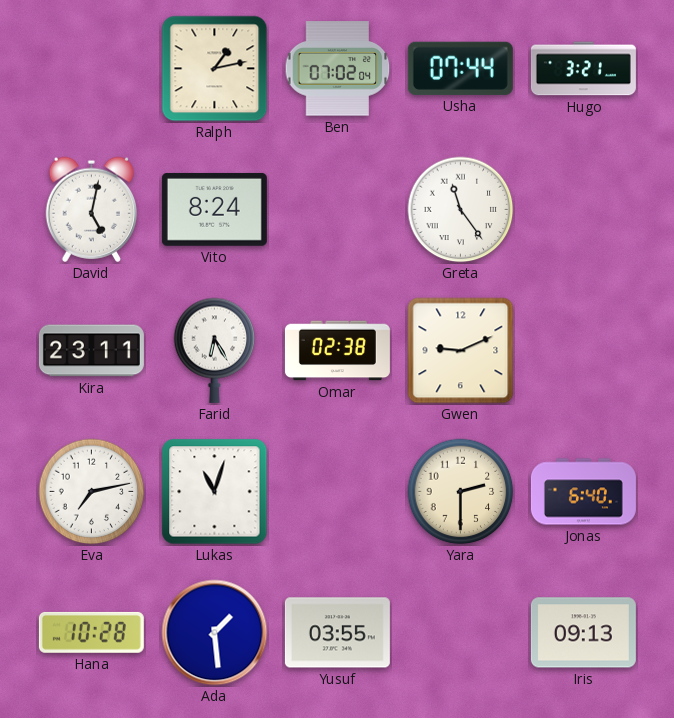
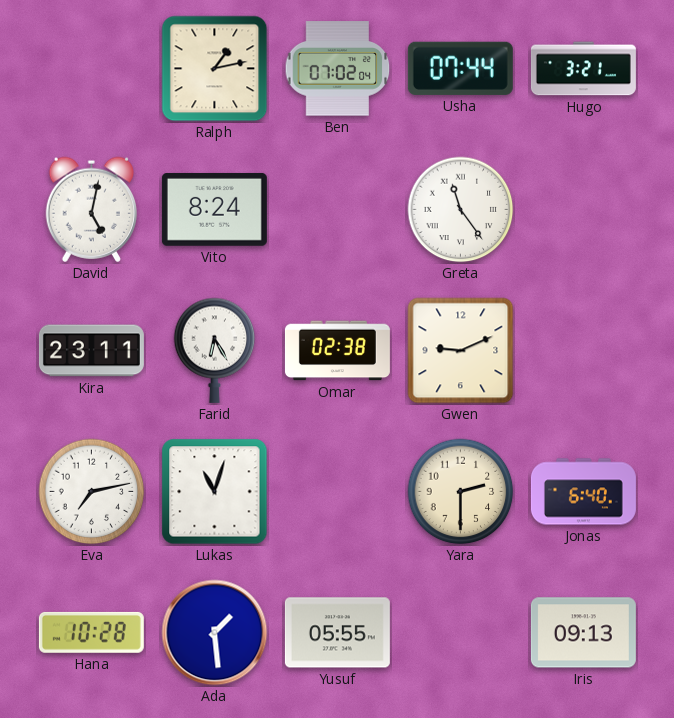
Yusuf: 03:55 -> 05:55
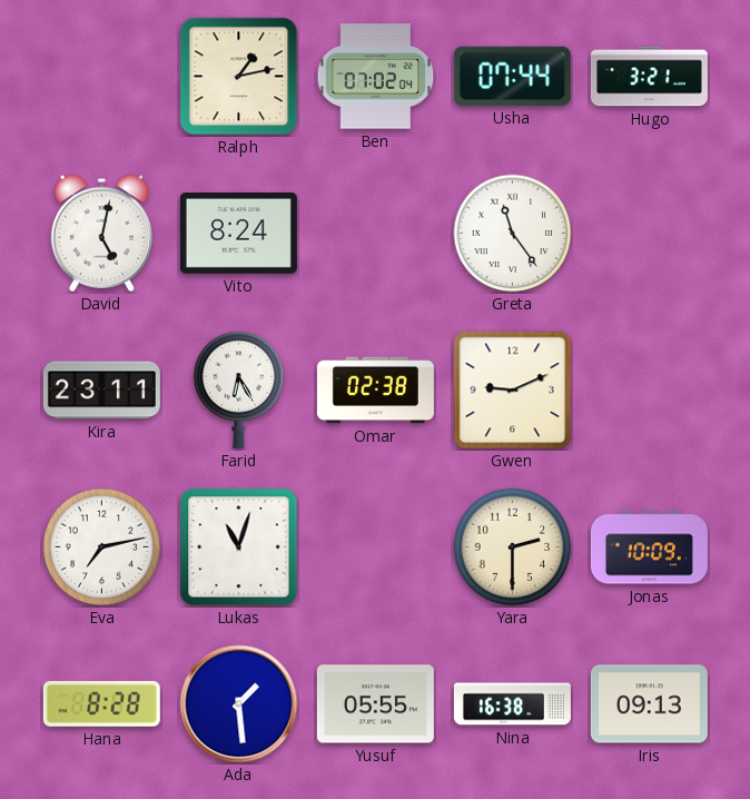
Jonas: 6:40 -> 10:09
Hana: 10:28 -> 8:28
Nina: none -> 16:38
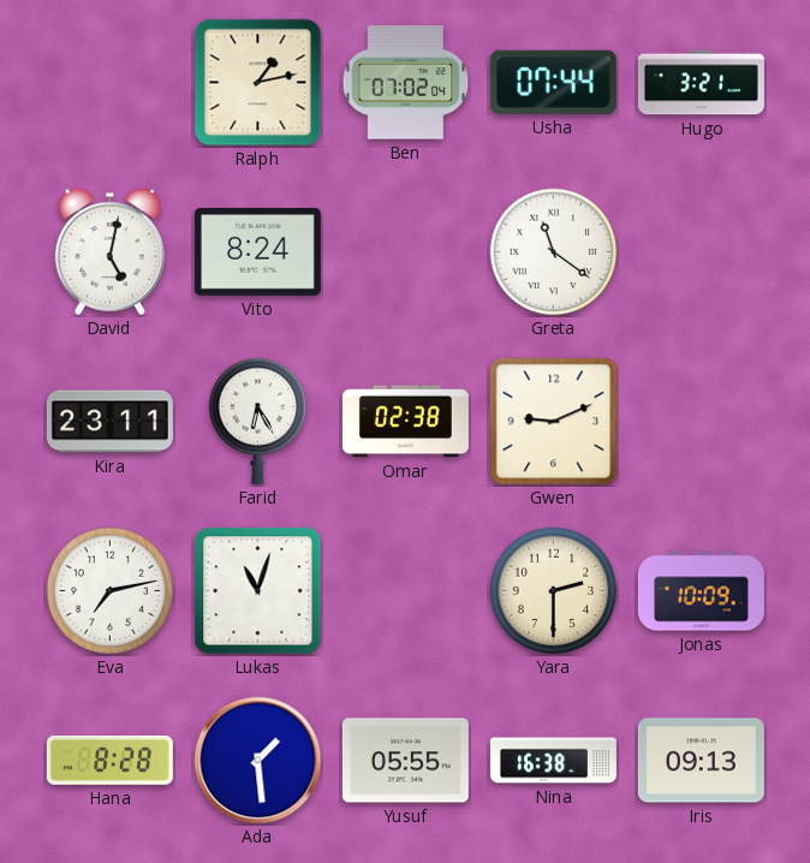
Greta: 11:24 -> 11:21
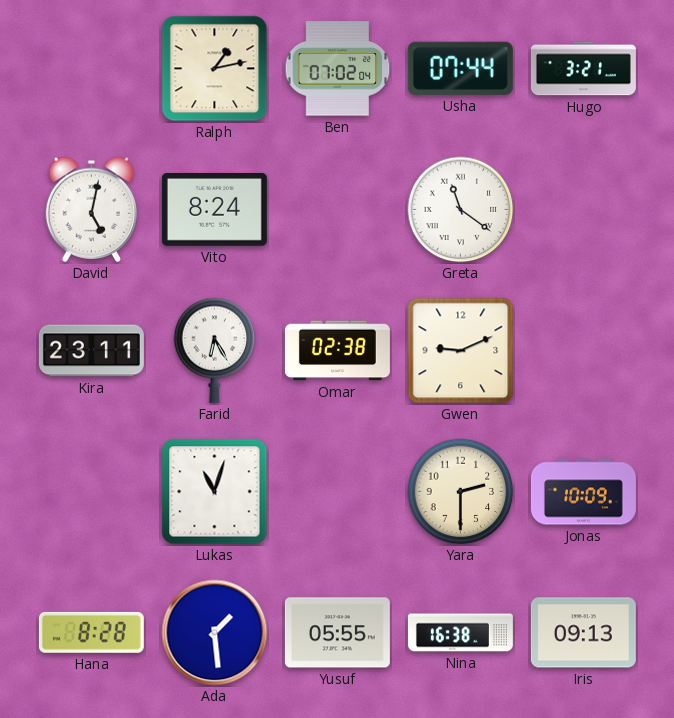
Eva: 7:13 -> none
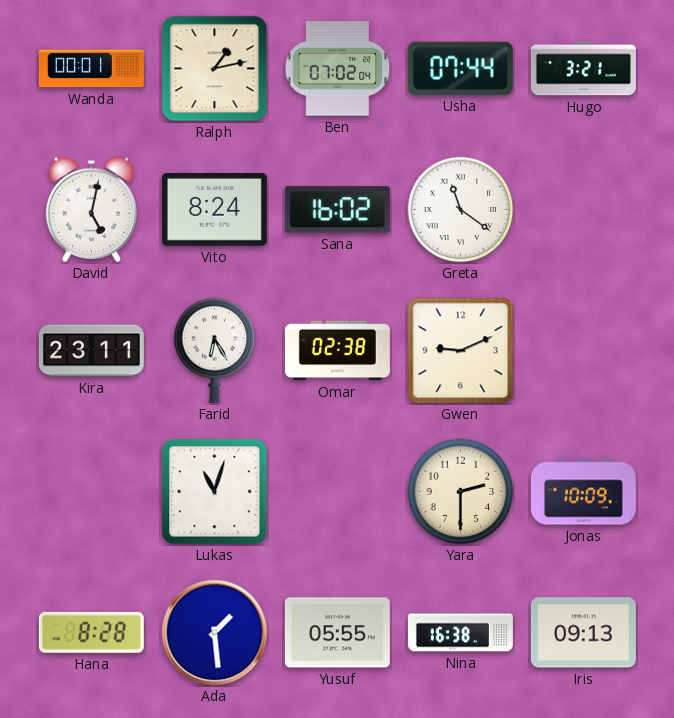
Wanda: none -> 00:01
Sana: none -> 16:02
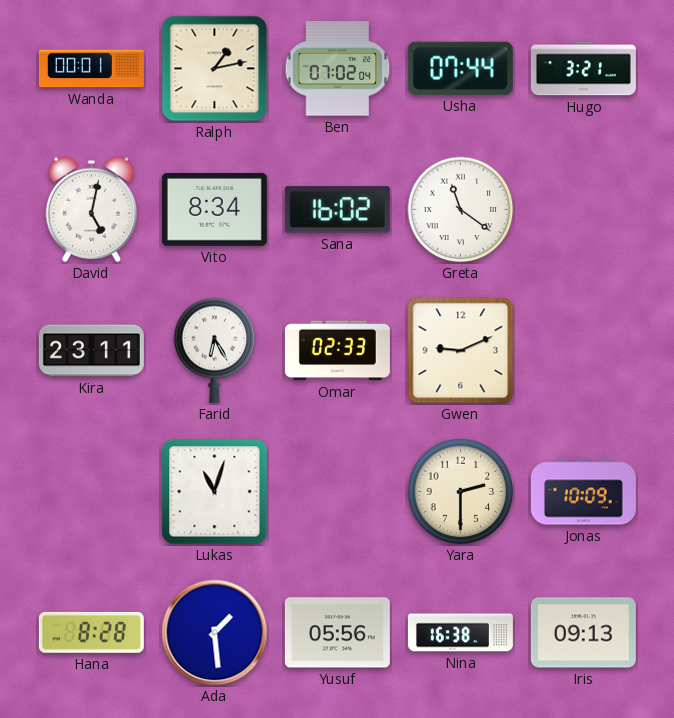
Vito: 8:24 -> 8:34
Omar: 02:38 -> 02:33
Yusuf: 05:55 -> 05:56
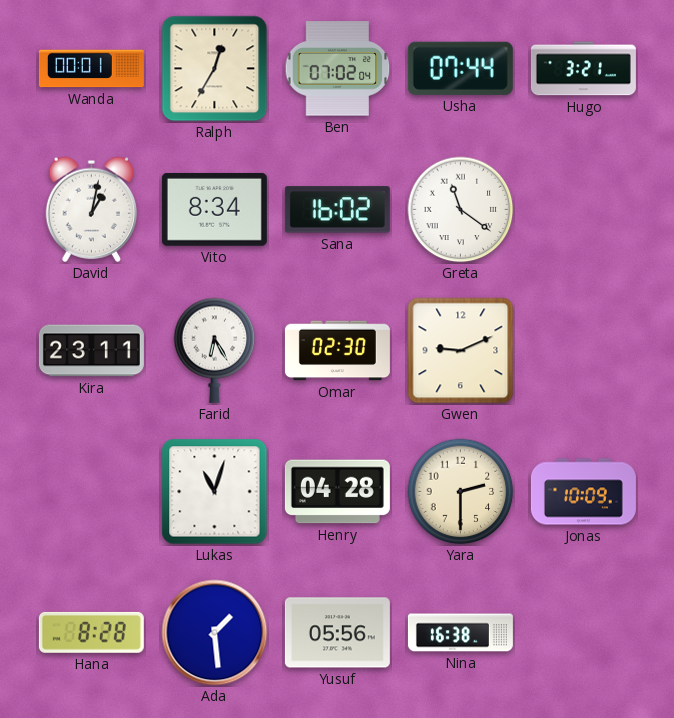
Ralph: 1:13 -> 12:35
David: 5:02 -> 1:02
Omar: 02:33 -> 02:30
Henry: none -> 04:28
Iris: 09:13 -> none
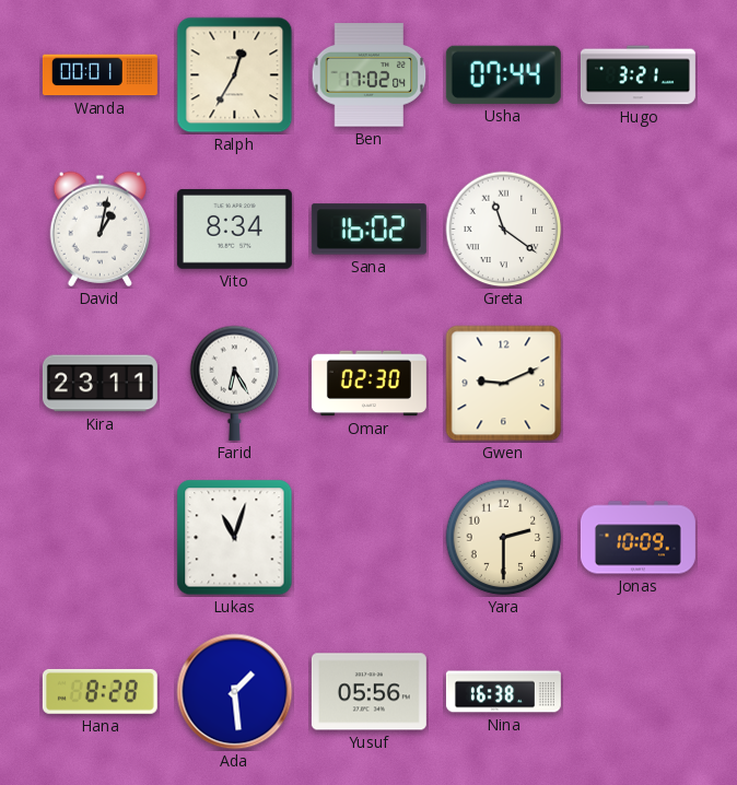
Ben: 07:02 -> 17:02
Henry: 04:28 -> none
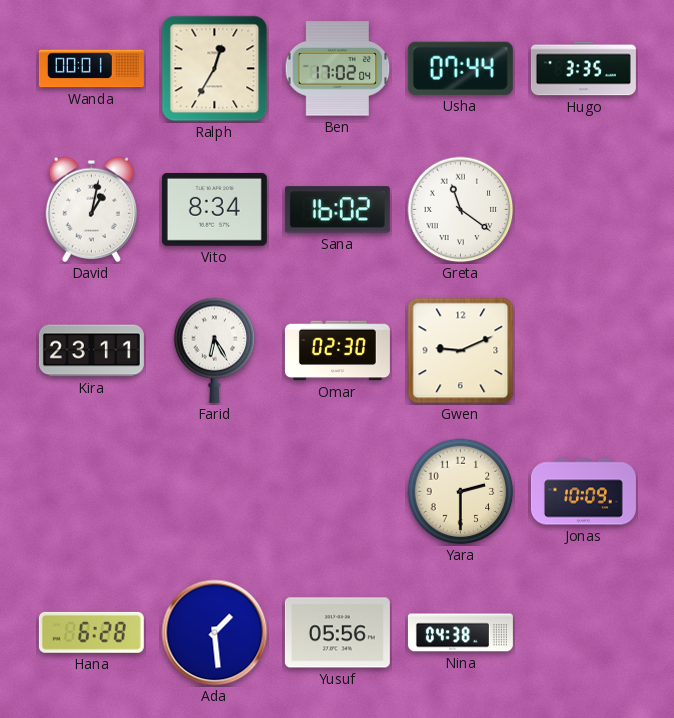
Hugo: 3:21 -> 3:35
Lukas: 11:03 -> none
Hana: 8:28 -> 6:28
Nina: 16:38 -> 04:38
